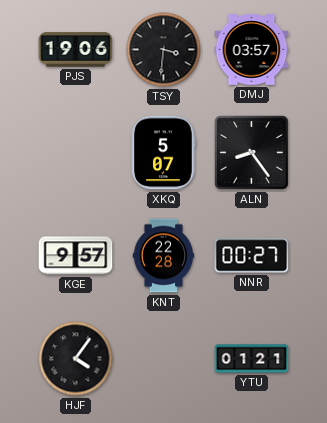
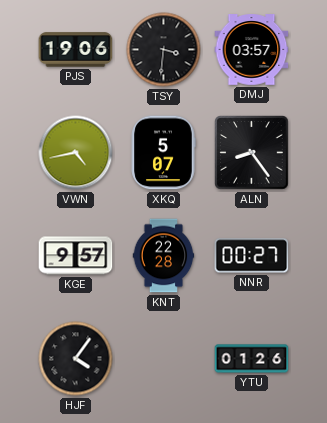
VWN: none -> 4:43
YTU: 01:21 -> 01:26
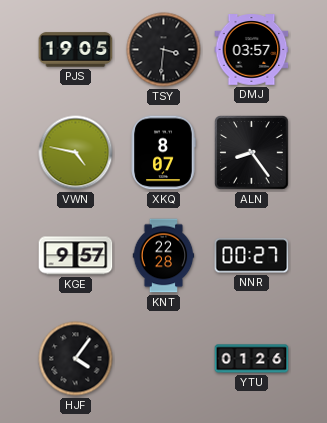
PJS: 19:06 -> 19:05
VWN: 4:43 -> 4:47
XKQ: 5:07 -> 8:07
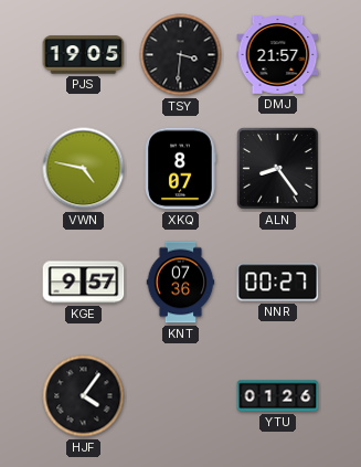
DMJ: 03:57 -> 21:57
KNT: 22:28 -> 07:36
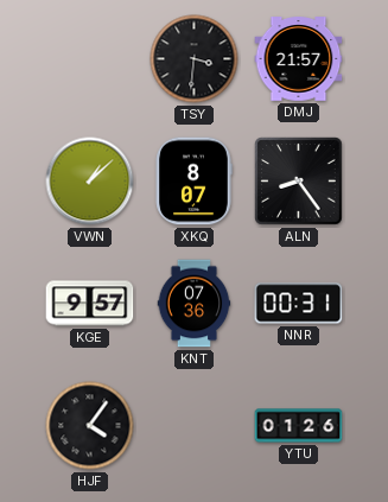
PJS: 19:05 -> none
VWN: 4:47 -> 1:08
NNR: 00:27 -> 00:31
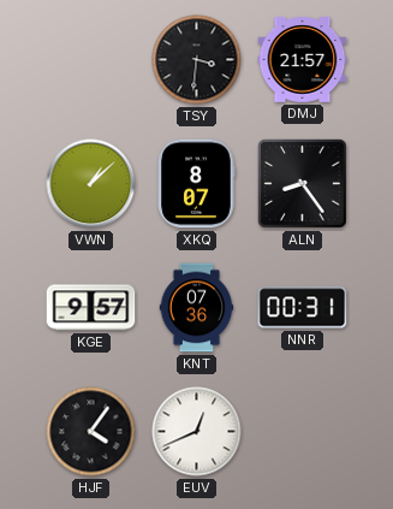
EUV: none -> 12:41
YTU: 01:26 -> none
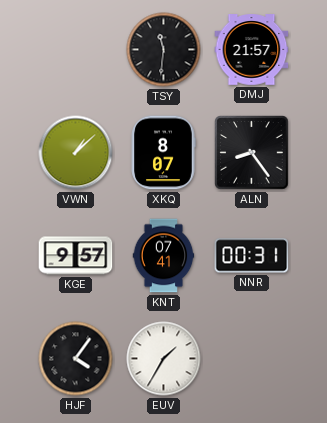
TSY: 3:31 -> 11:31
KNT: 07:36 -> 07:41
EUV: 12:41 -> 1:35
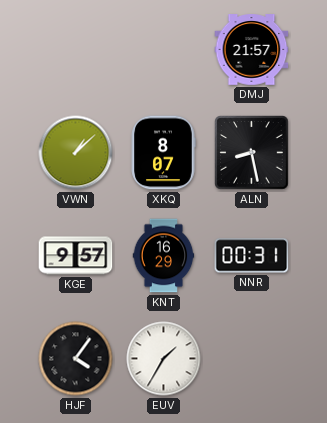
TSY: 11:31 -> none
ALN: 8:24 -> 8:28
KNT: 07:41 -> 16:29
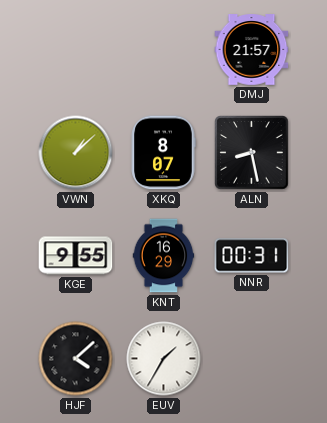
KGE: 9:57 -> 9:55
HJF: 4:06 -> 4:08
